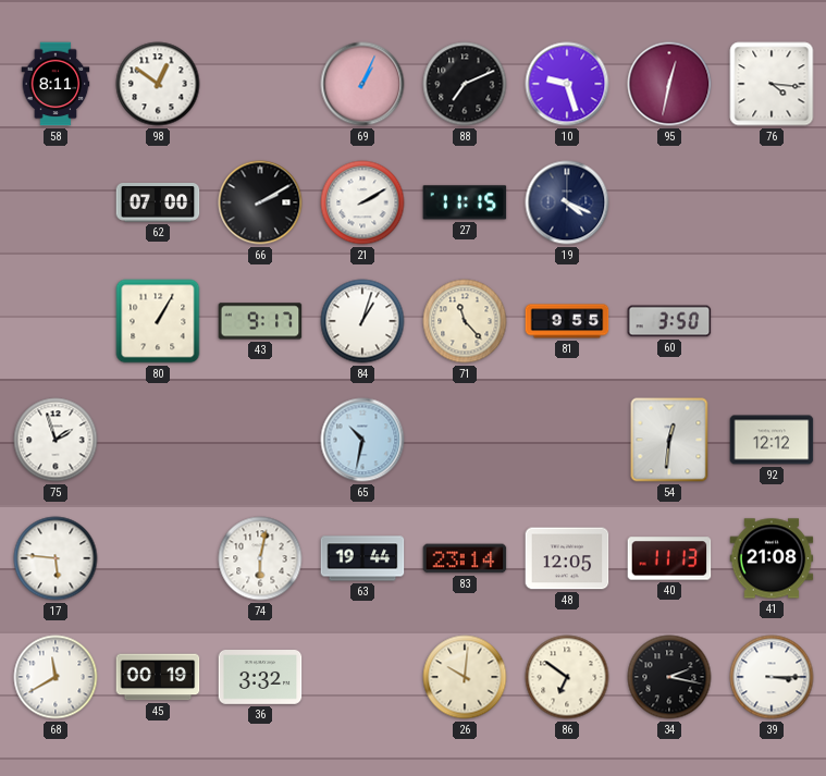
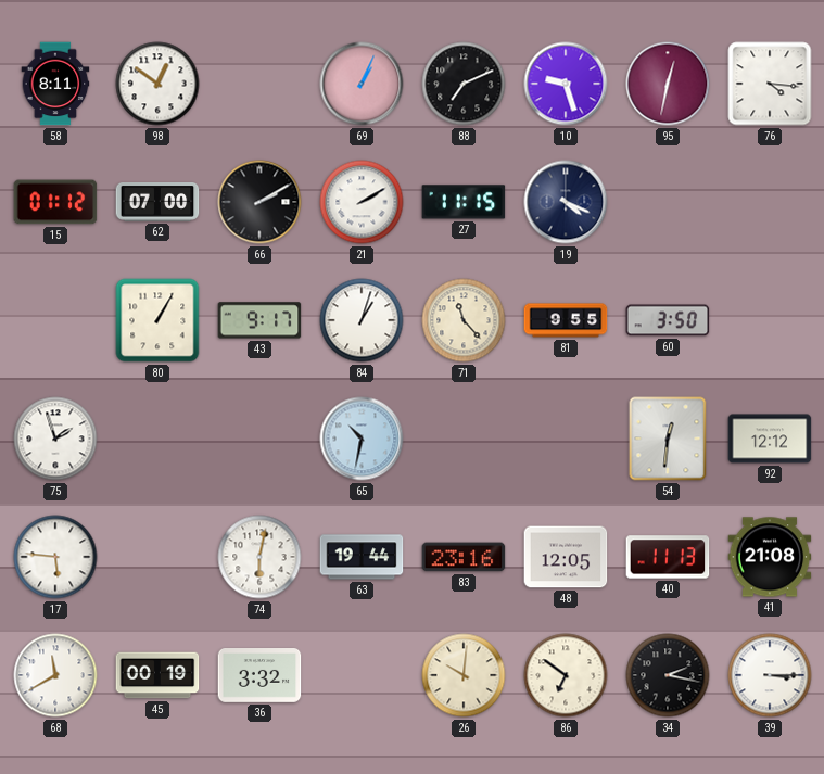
15: none -> 01:12
83: 23:14 -> 23:16
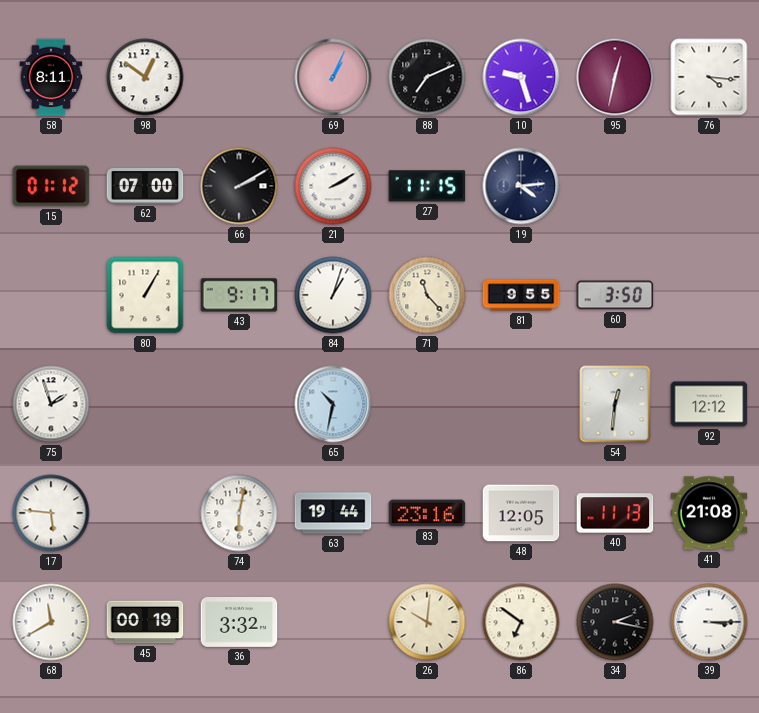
19: 4:19 -> 4:14
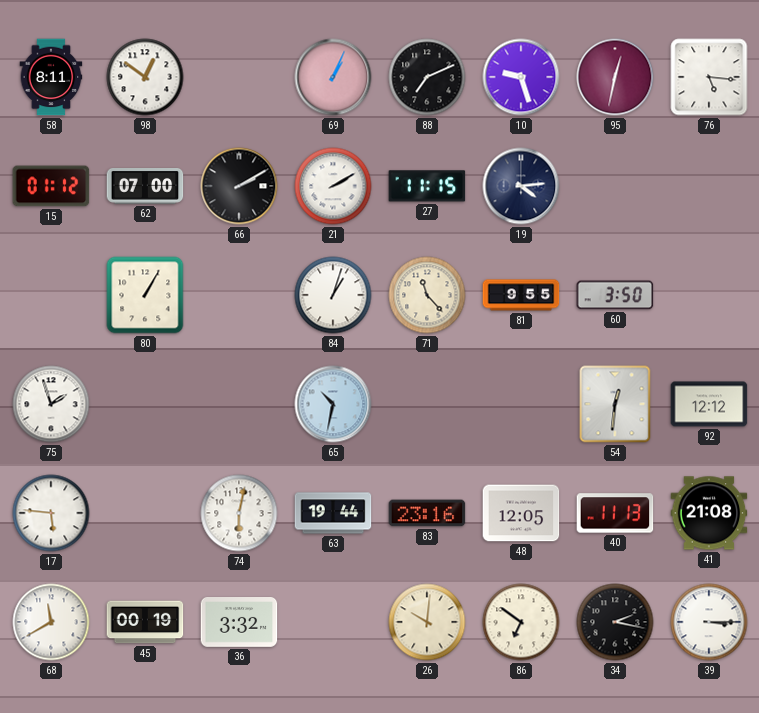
76: 4:16 -> 5:16
43: 9:17 -> none
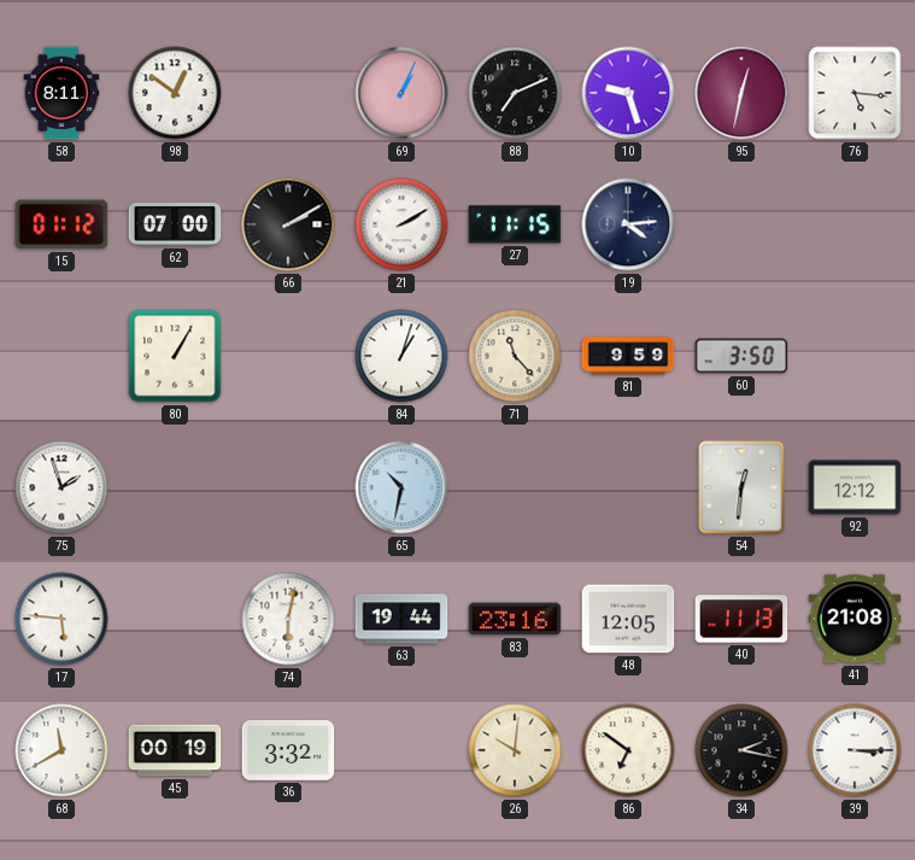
81: 9:55 -> 9:59
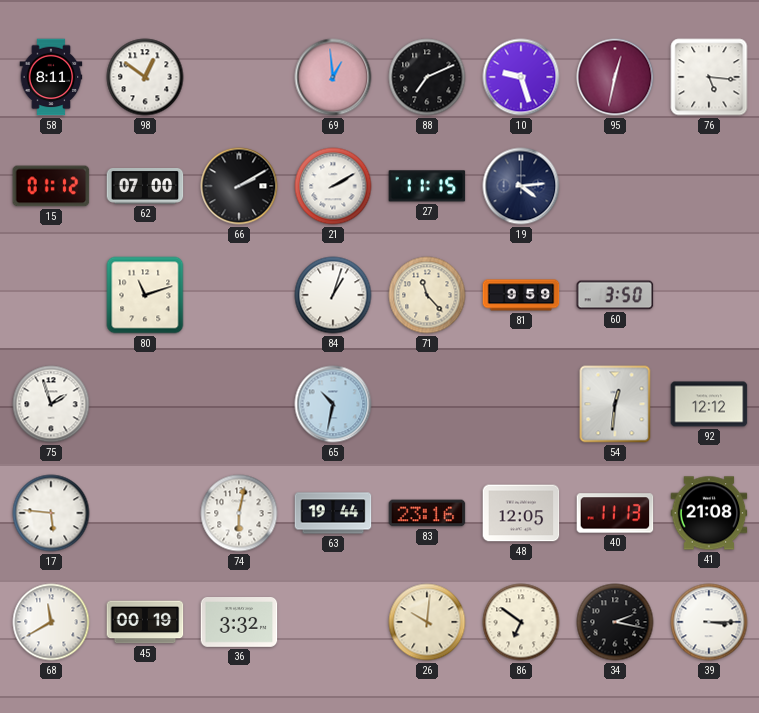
69: 1:04 -> 12:59
80: 1:05 -> 11:12
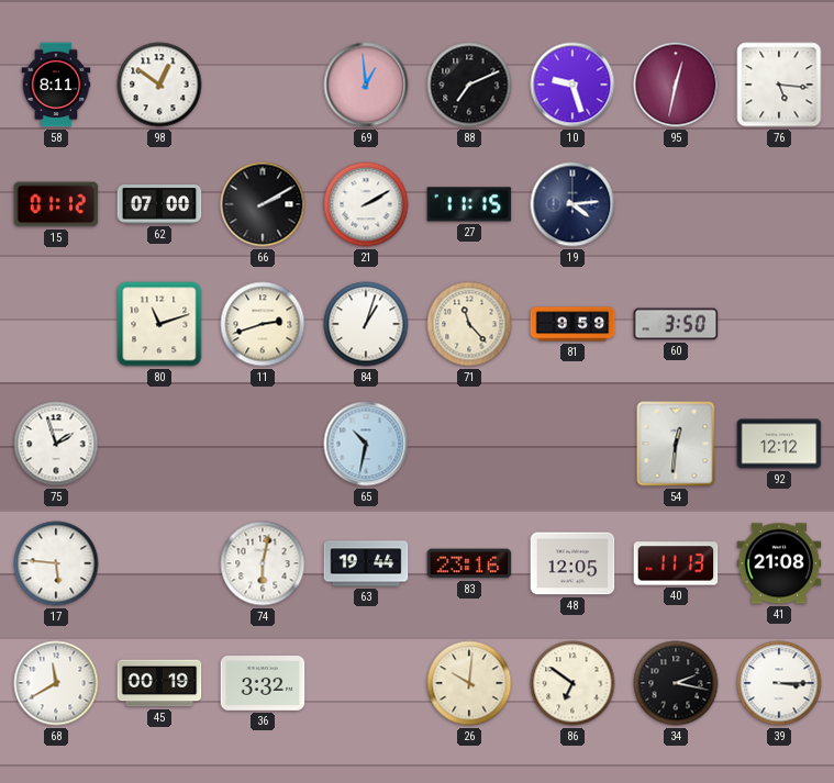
11: none -> 2:42
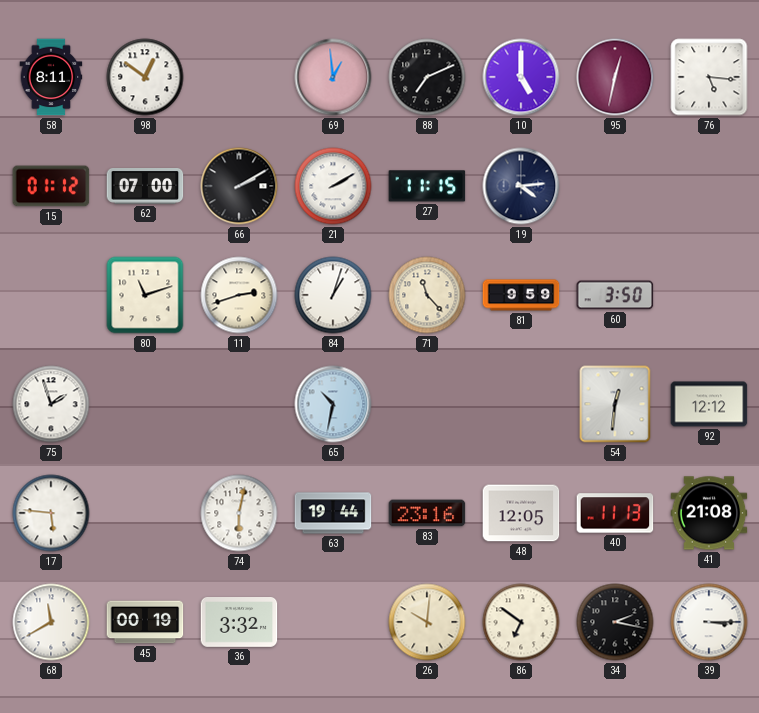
10: 9:27 -> 5:00
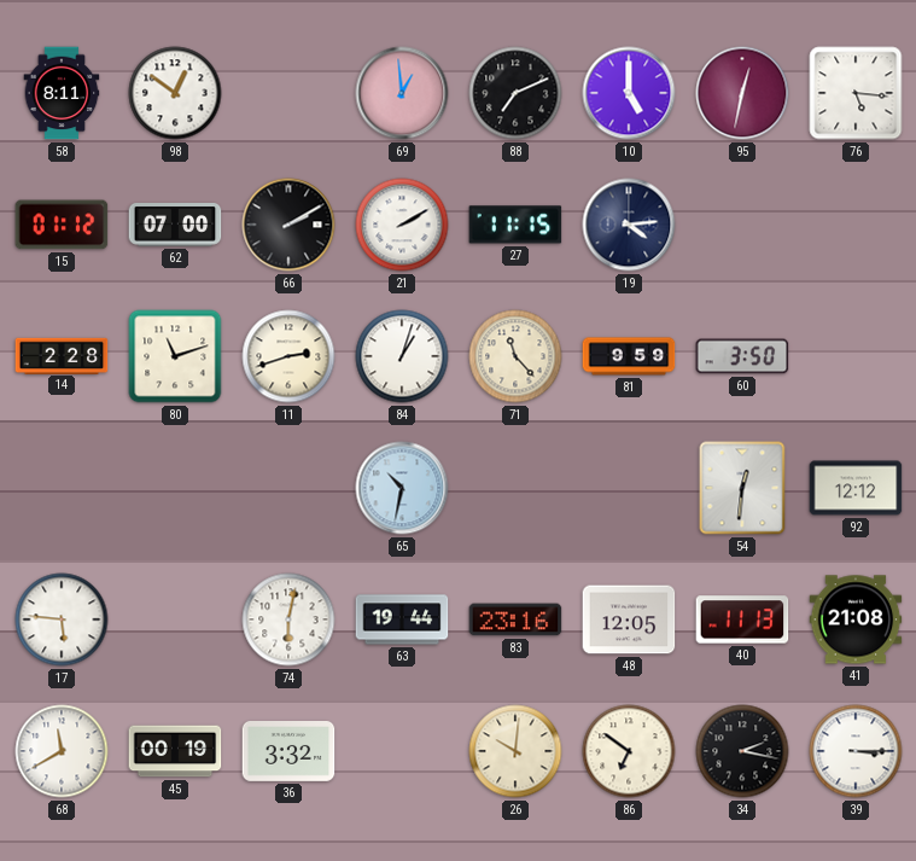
14: none -> 2:28
75: 1:57 -> none
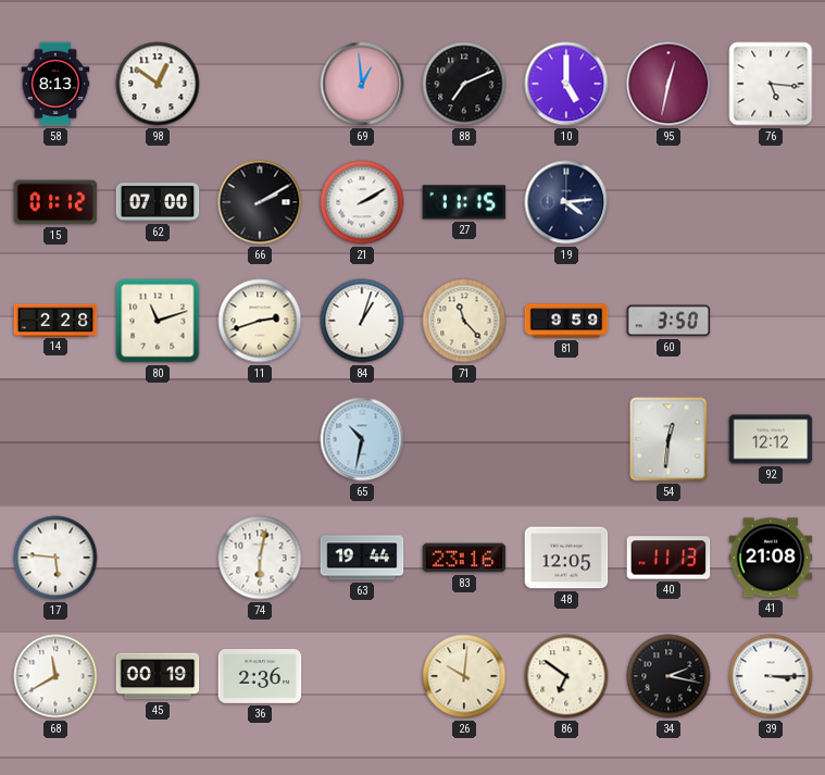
58: 8:11 -> 8:13
36: 3:32 -> 2:36
